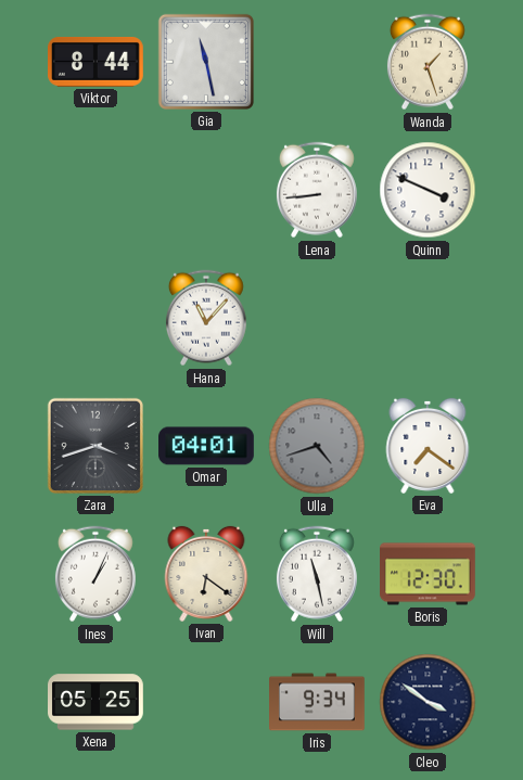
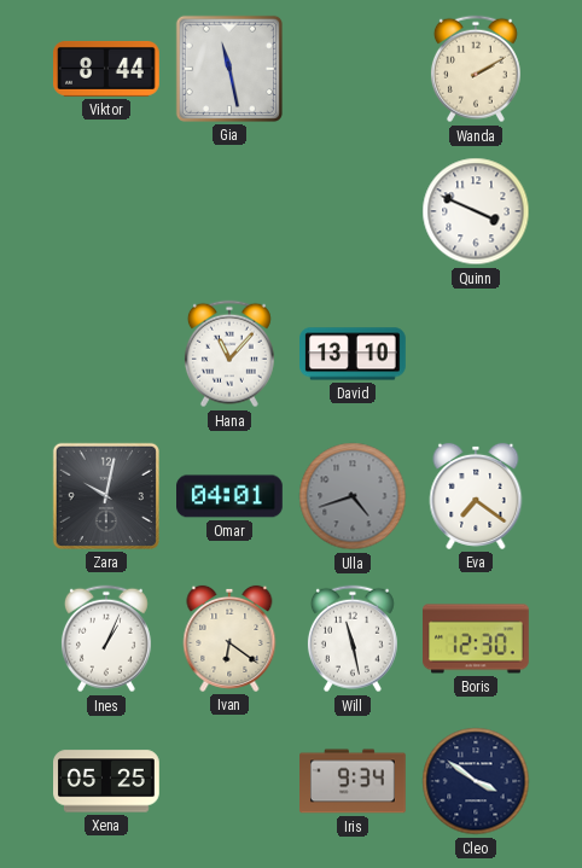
Wanda: 1:27 -> 2:10
Lena: 8:44 -> none
David: none -> 13:10
Zara: 3:42 -> 10:02
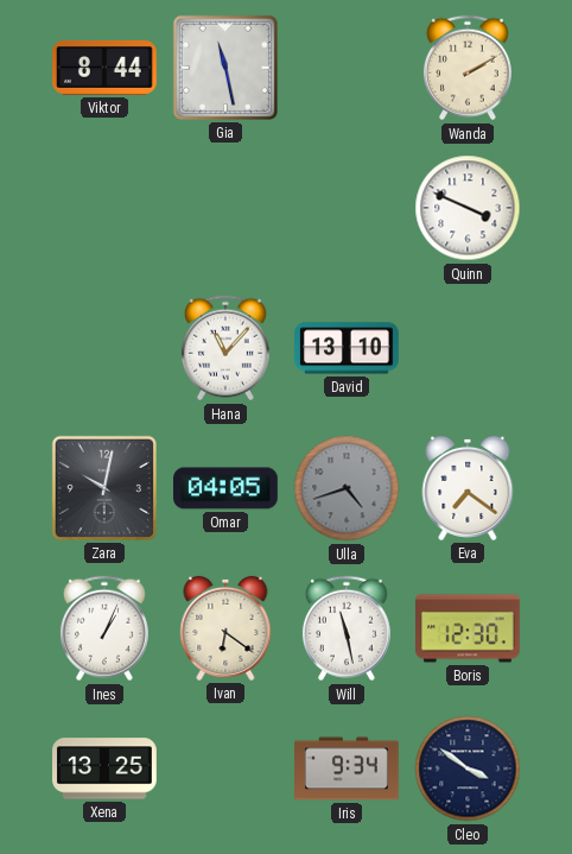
Omar: 04:01 -> 04:05
Xena: 05:25 -> 13:25
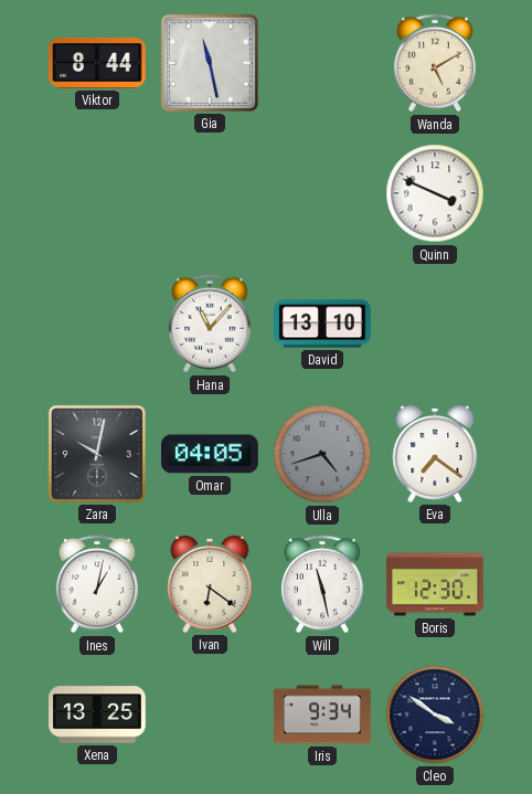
Wanda: 2:10 -> 5:10
Ines: 1:04 -> 1:02
